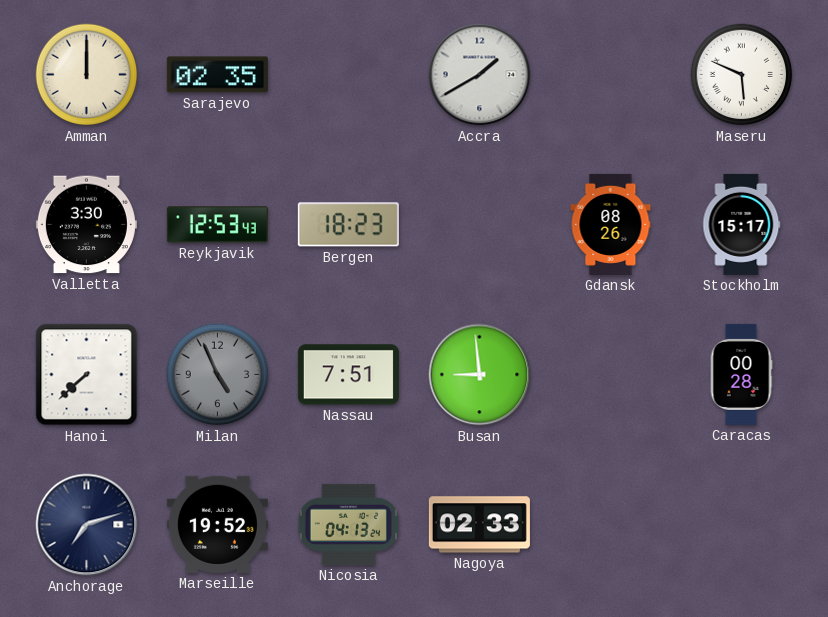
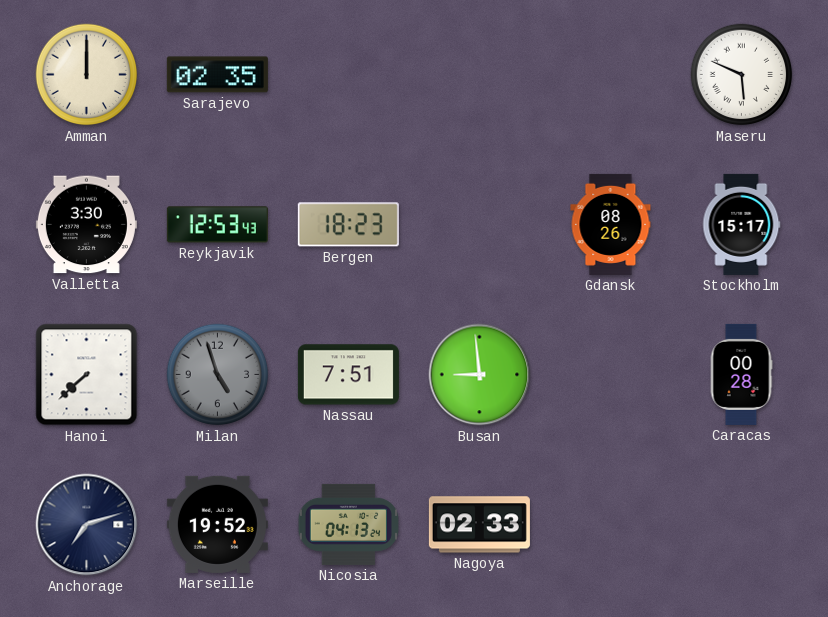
Accra: 1:40 -> none
Milan: 4:56 -> 4:57
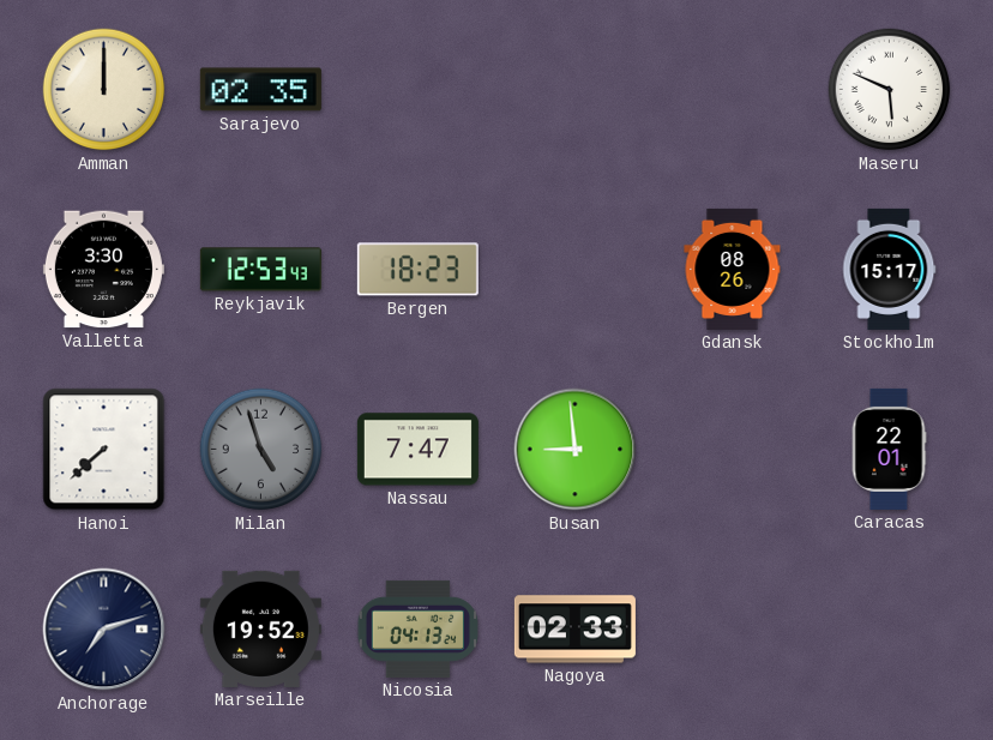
Nassau: 7:51 -> 7:47
Caracas: 00:28 -> 22:01
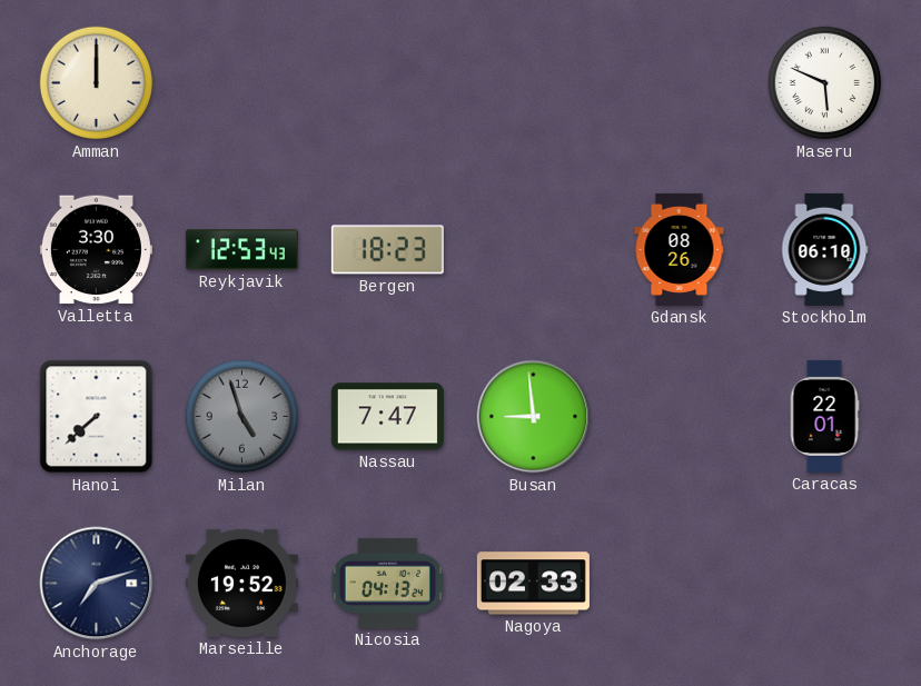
Sarajevo: 02:35 -> none
Stockholm: 15:17 -> 06:10
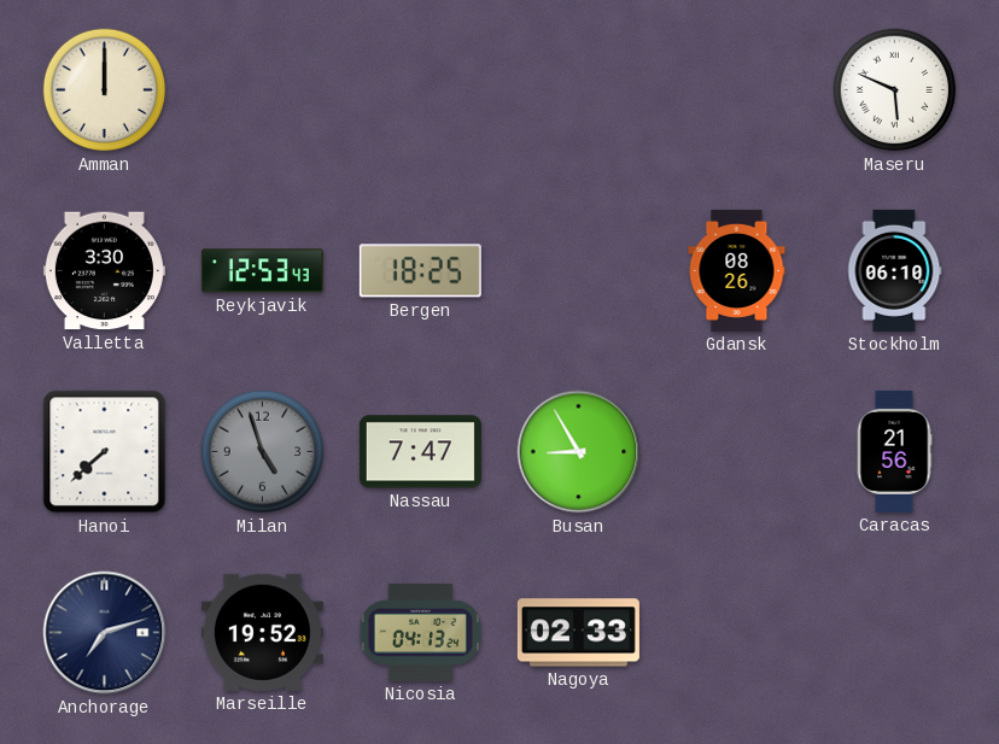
Bergen: 18:23 -> 18:25
Busan: 8:59 -> 8:55
Caracas: 22:01 -> 21:56
